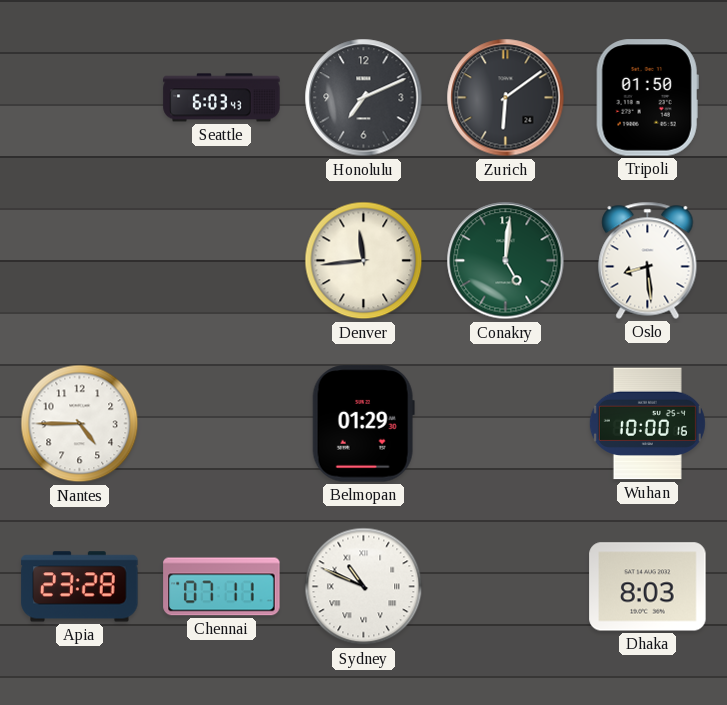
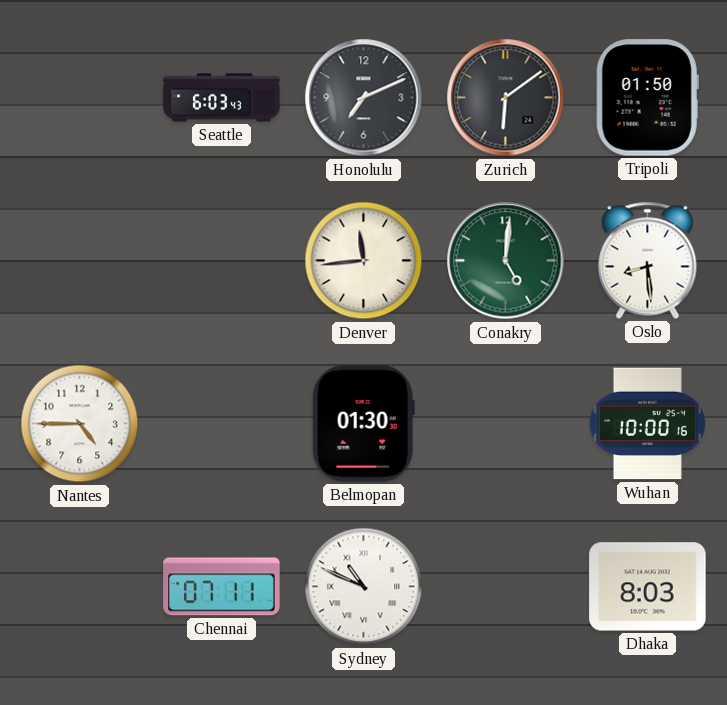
Belmopan: 01:29 -> 01:30
Apia: 23:28 -> none
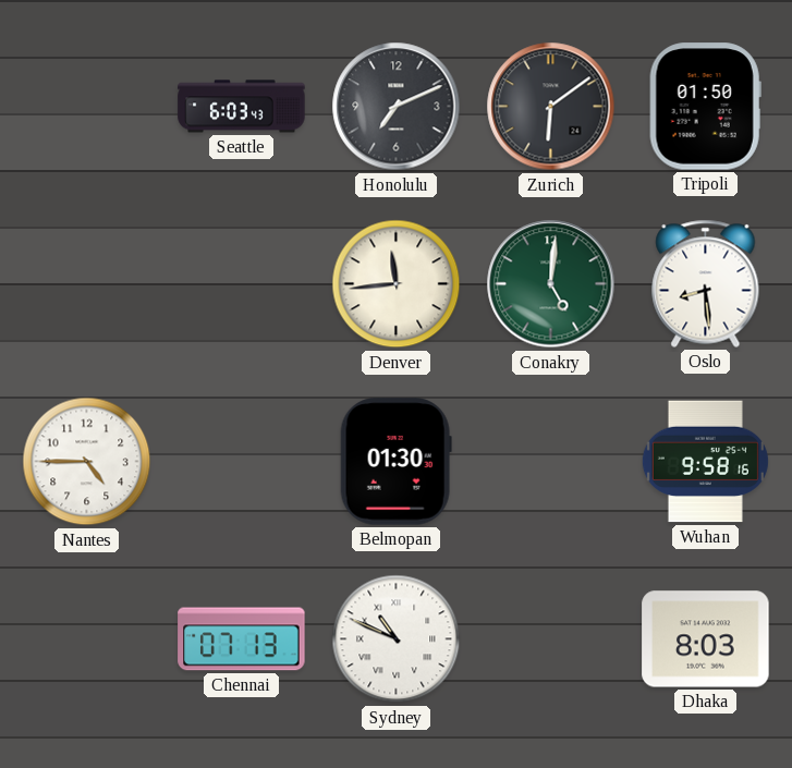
Wuhan: 10:00 -> 9:58
Chennai: 07:11 -> 07:13
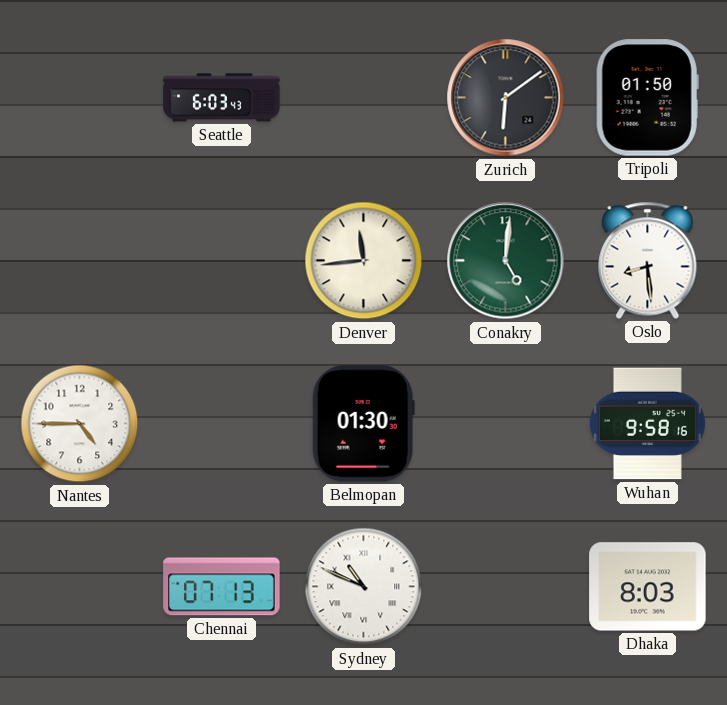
Honolulu: 7:11 -> none
